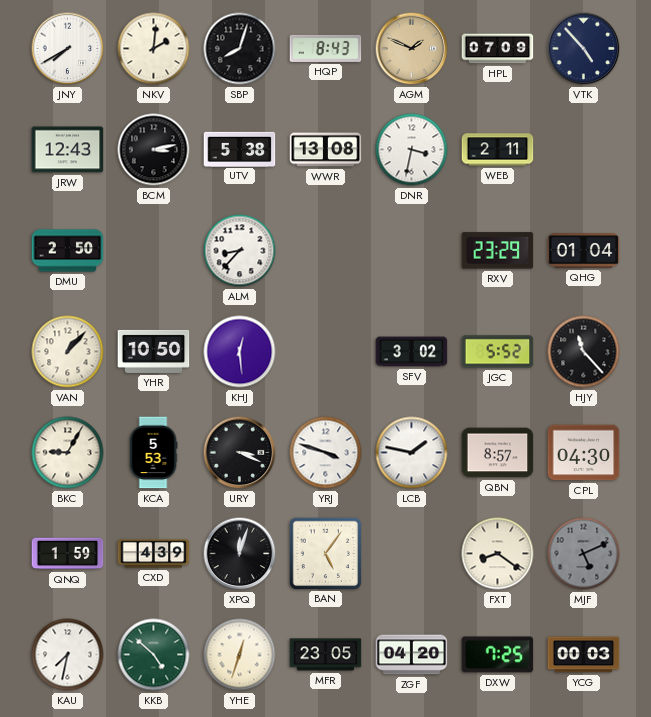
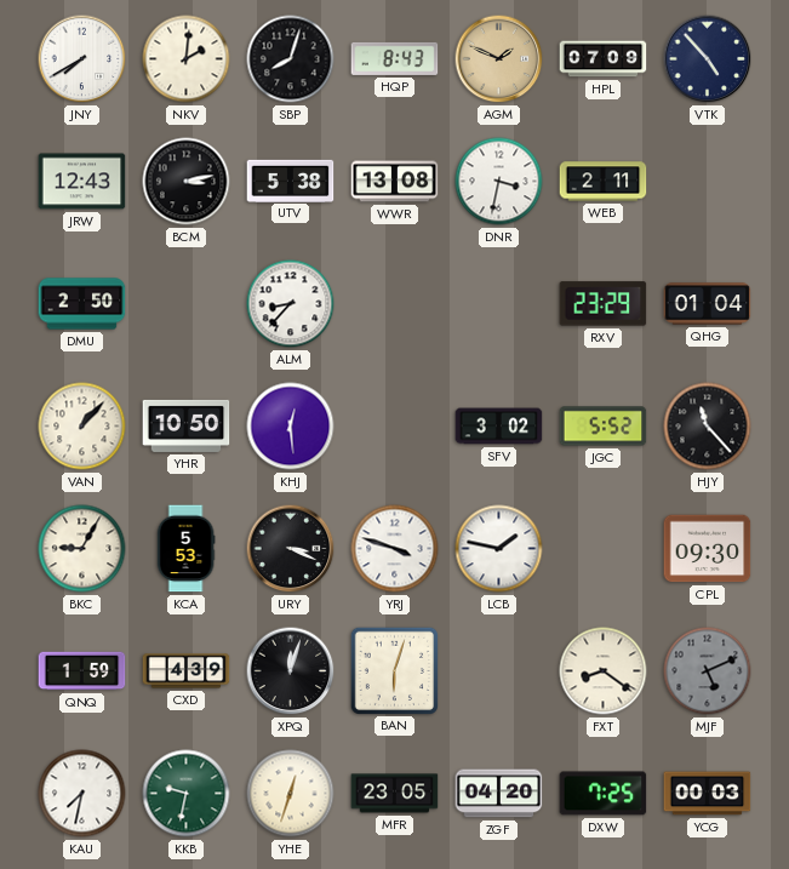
QBN: 8:57 -> none
CPL: 04:30 -> 09:30
BAN: 5:06 -> 6:03
KKB: 4:52 -> 9:32
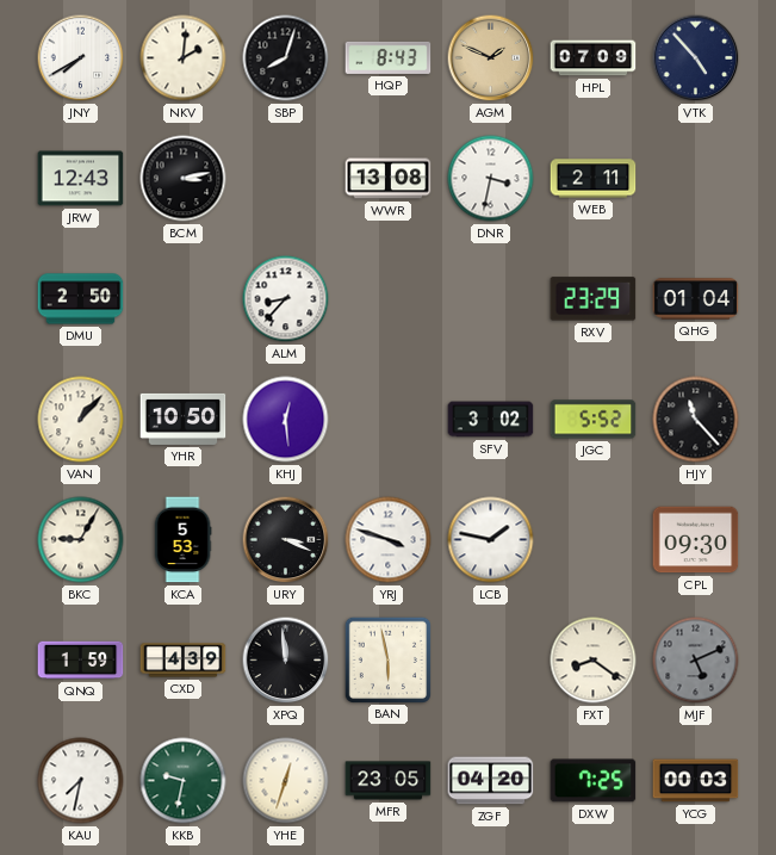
UTV: 5:38 -> none
XPQ: 12:03 -> 11:59
BAN: 6:03 -> 5:58
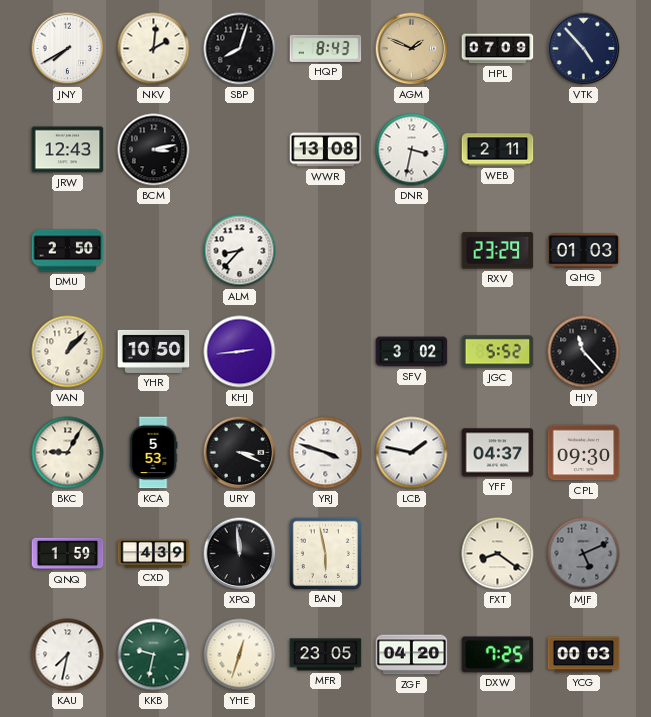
QHG: 01:04 -> 01:03
KHJ: 12:29 -> 2:44
YFF: none -> 04:37
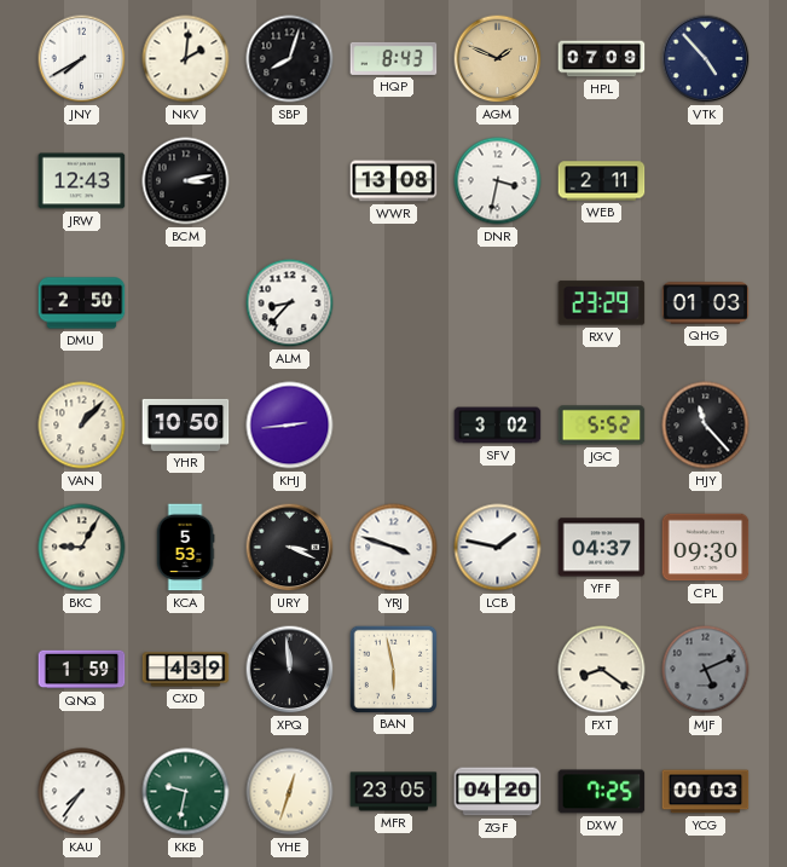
KAU: 7:32 -> 7:36
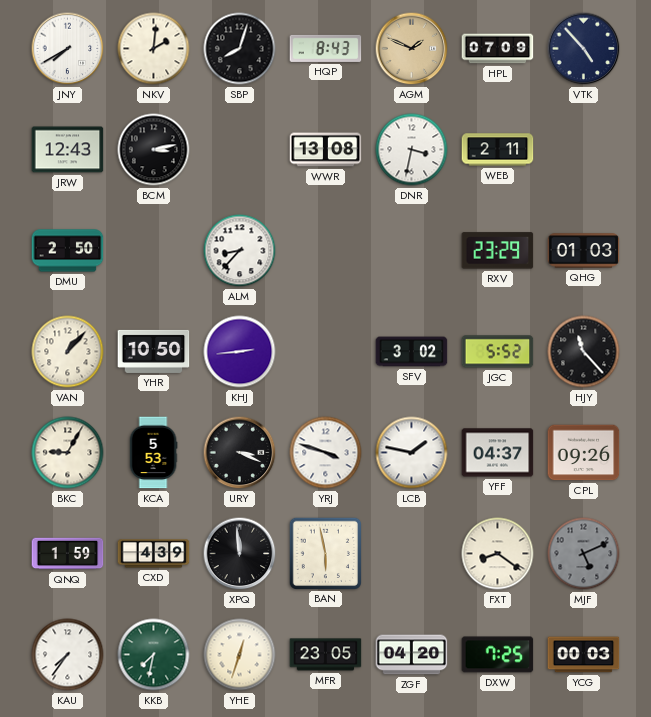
CPL: 09:30 -> 09:26
KKB: 9:32 -> 7:32
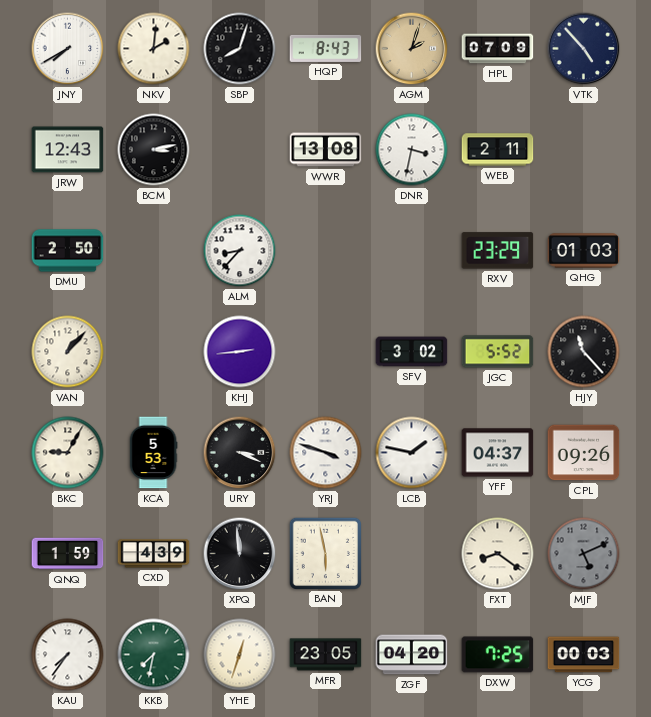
AGM: 1:49 -> 2:03
YHR: 10:50 -> none
